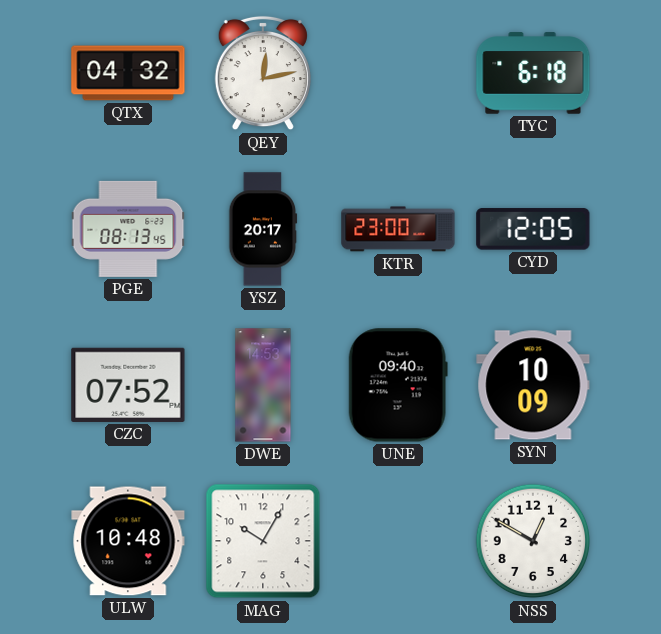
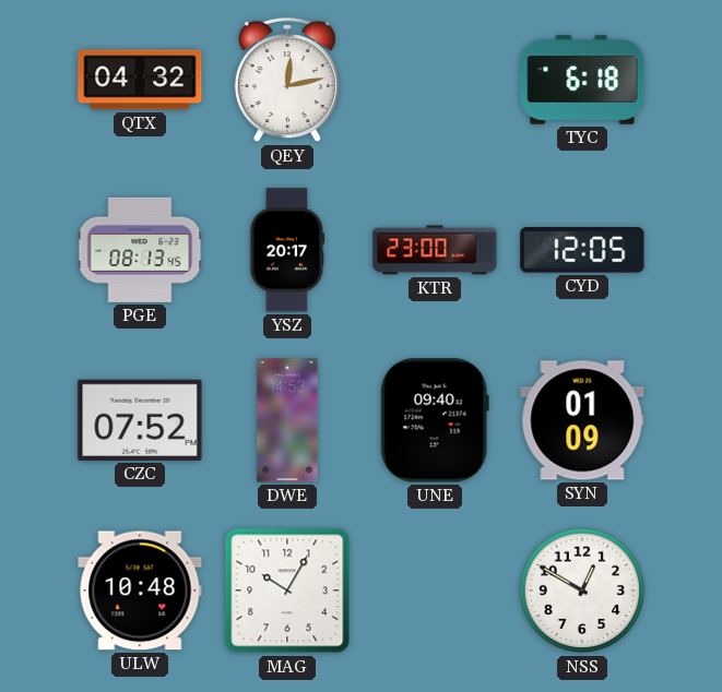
SYN: 10:09 -> 01:09
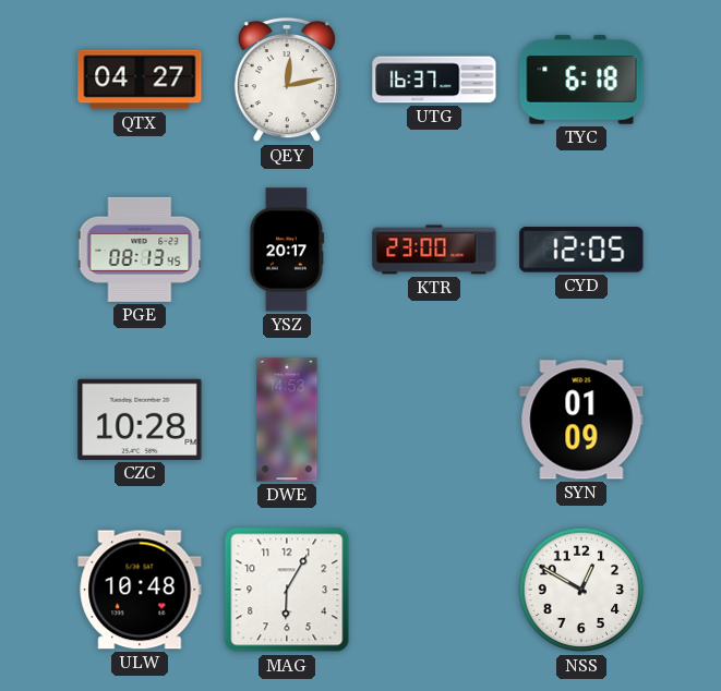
QTX: 04:32 -> 04:27
UTG: none -> 16:37
CZC: 07:52 -> 10:28
UNE: 09:40 -> none
MAG: 10:05 -> 6:05
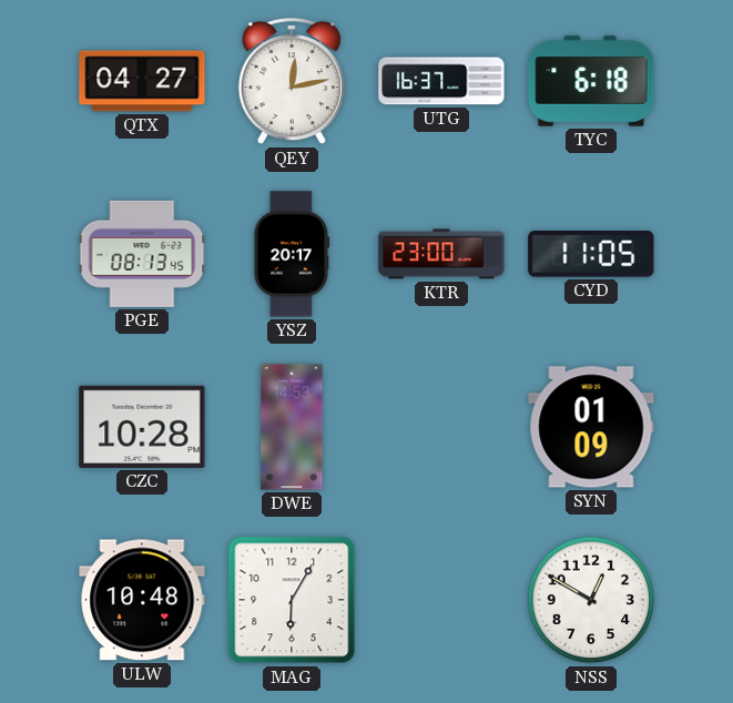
CYD: 12:05 -> 11:05
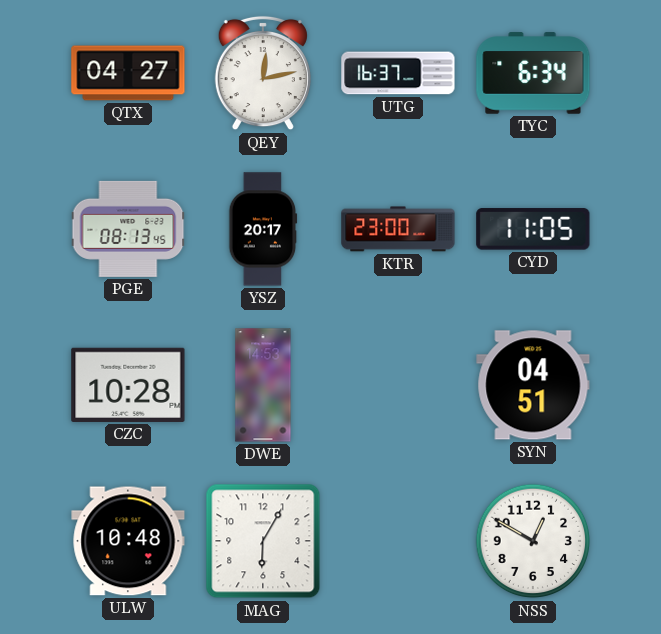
TYC: 6:18 -> 6:34
SYN: 01:09 -> 04:51
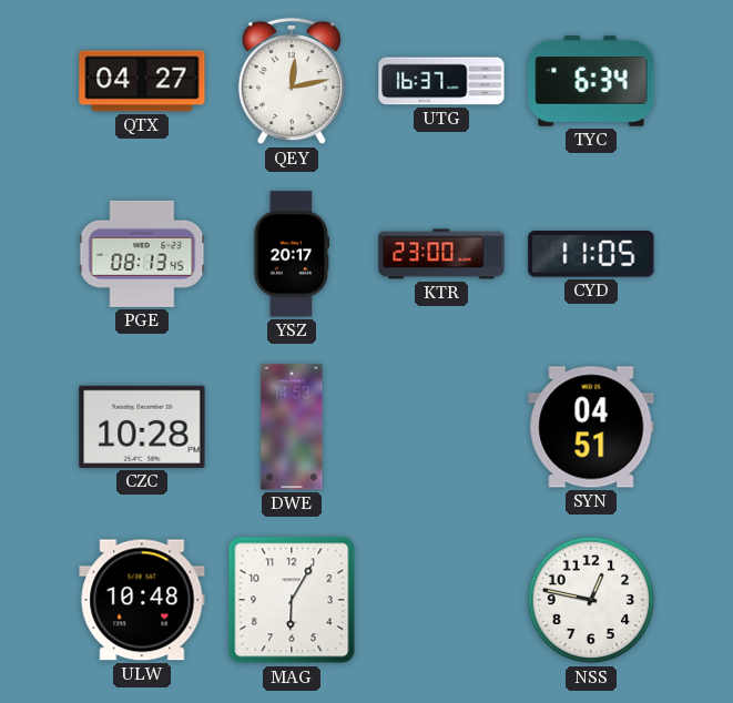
NSS: 12:50 -> 12:47
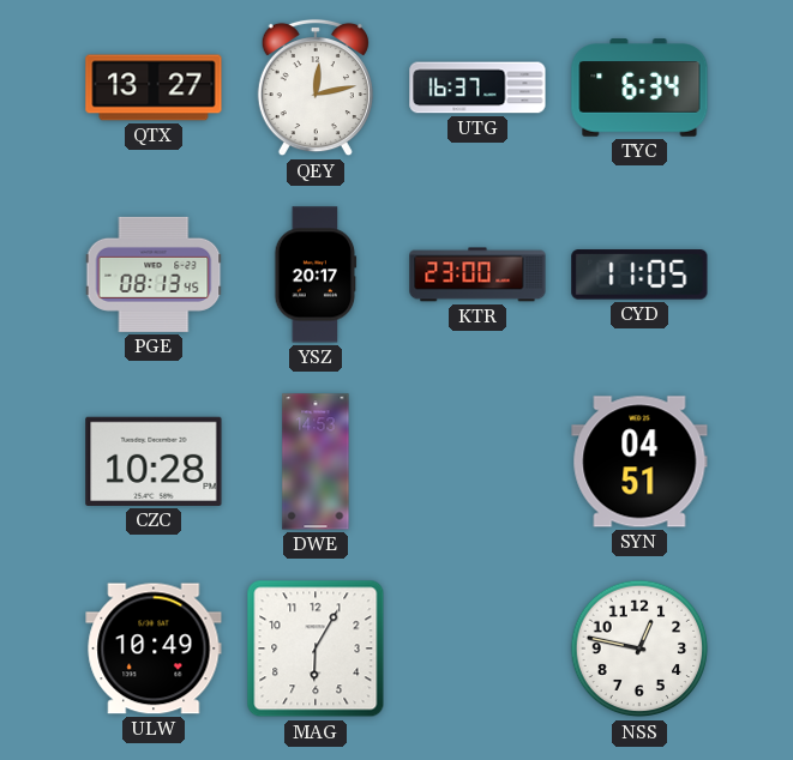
QTX: 04:27 -> 13:27
ULW: 10:48 -> 10:49
